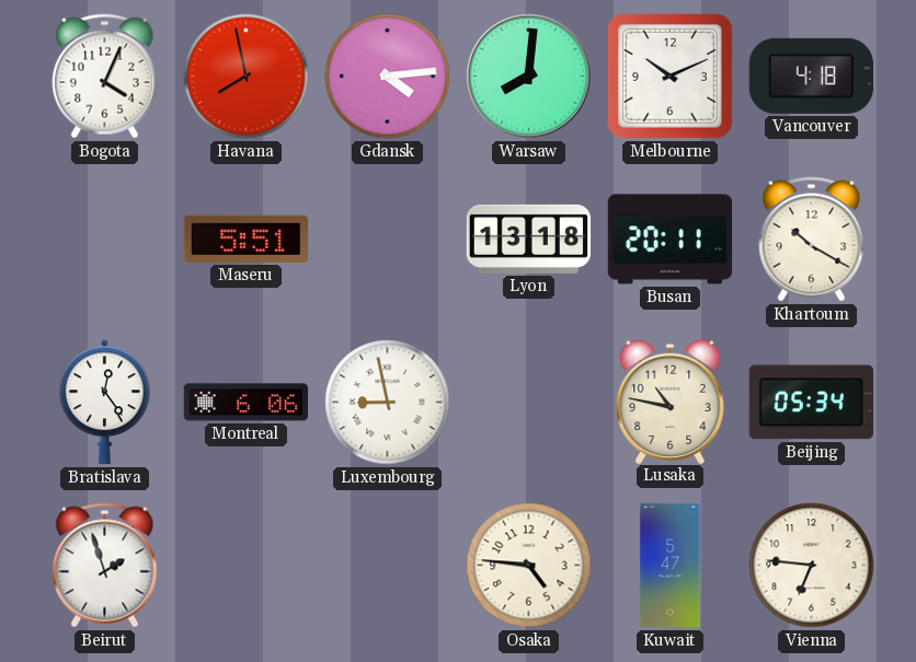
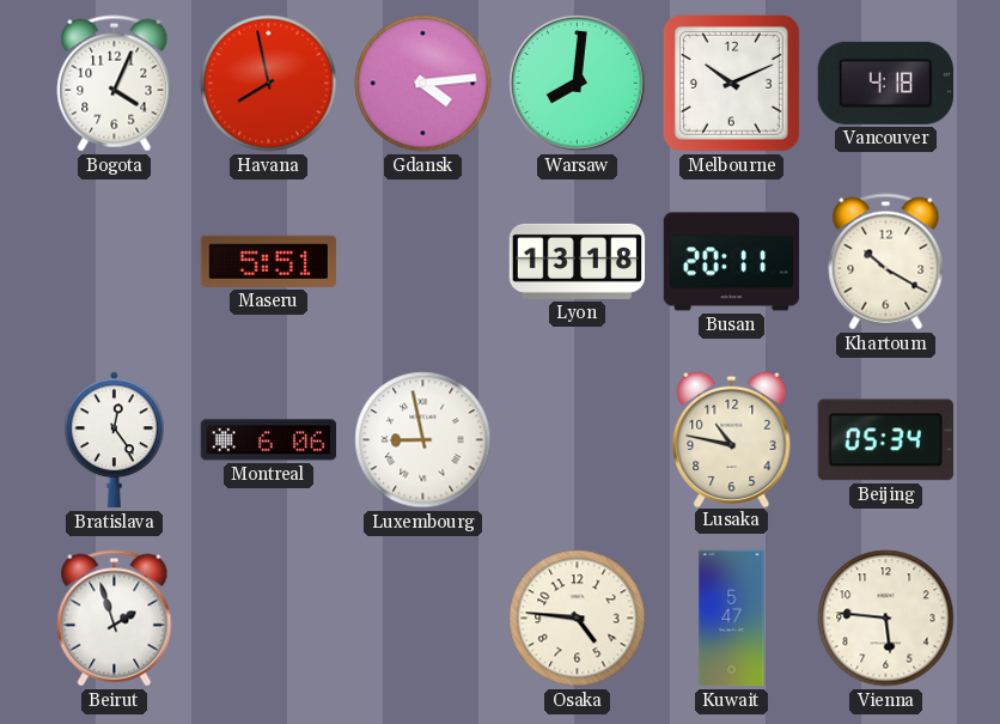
Vienna: 6:46 -> 5:46
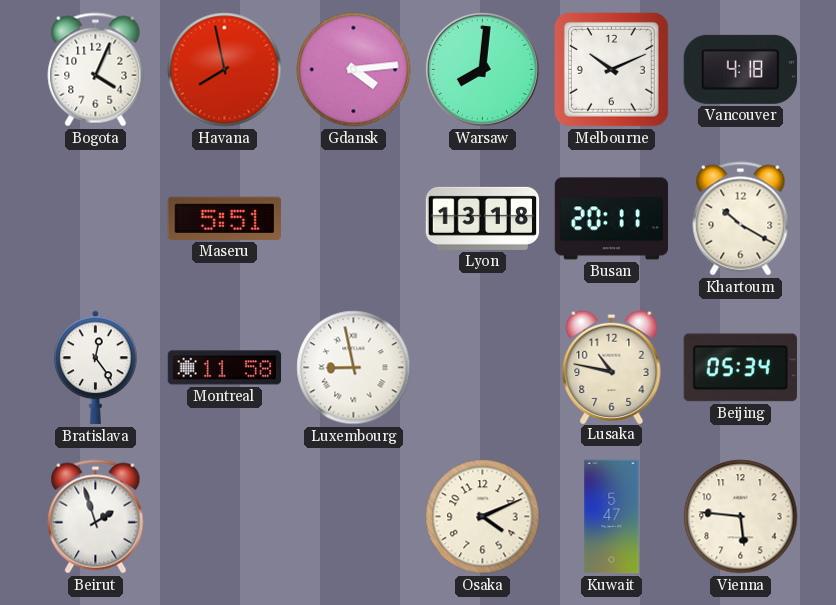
Montreal: 6:06 -> 11:58
Osaka: 4:46 -> 4:11
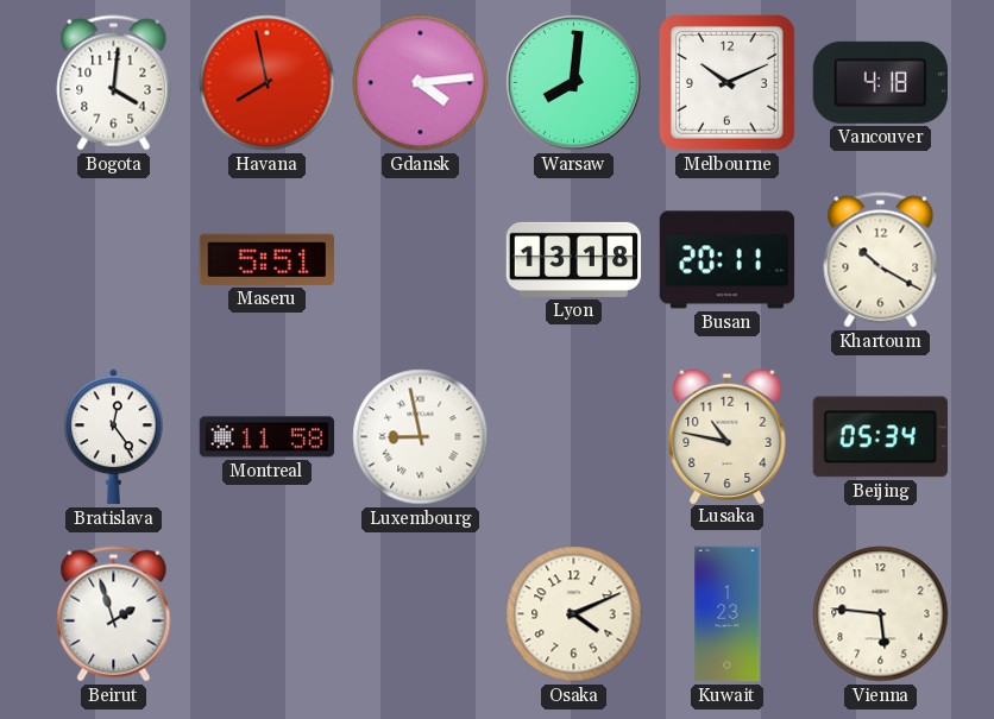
Bogota: 4:04 -> 4:01
Kuwait: 5:47 -> 1:23
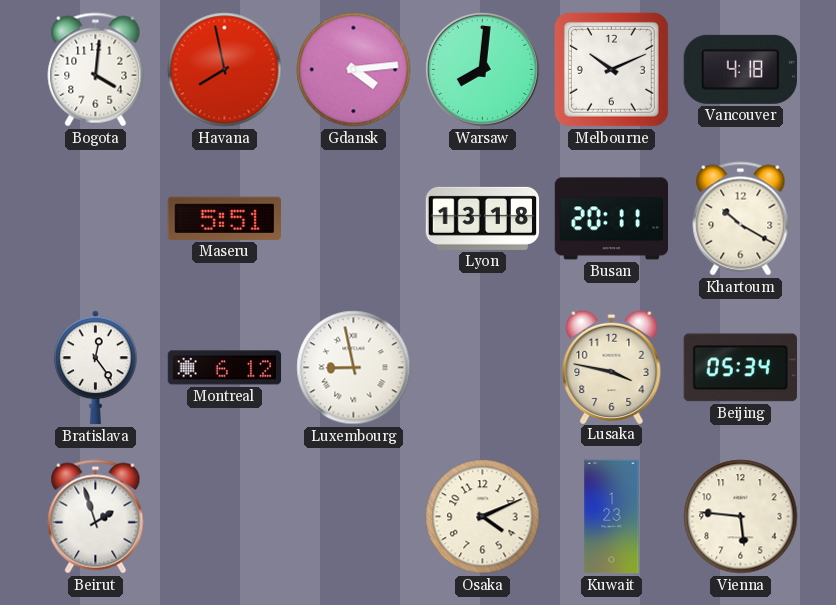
Montreal: 11:58 -> 6:12
Lusaka: 10:47 -> 3:47
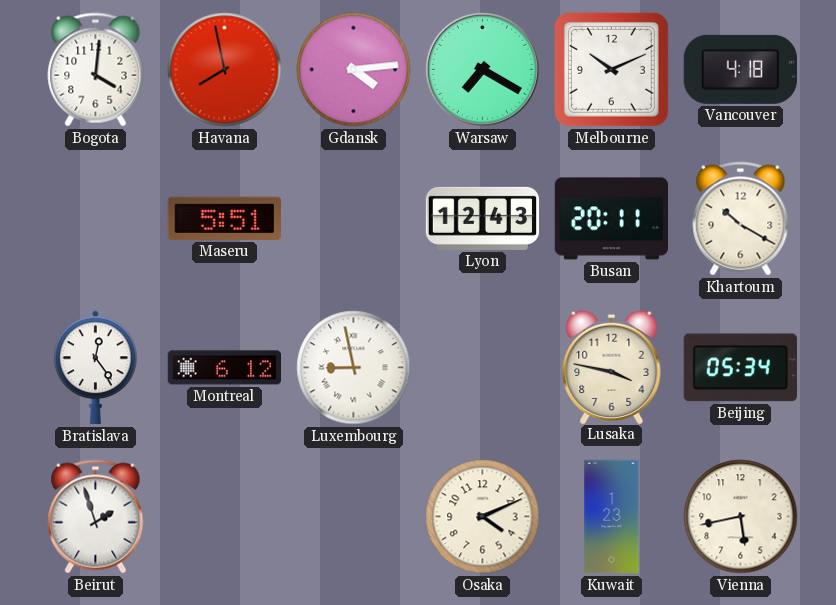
Warsaw: 8:01 -> 7:20
Lyon: 13:18 -> 12:43
Vienna: 5:46 -> 5:43
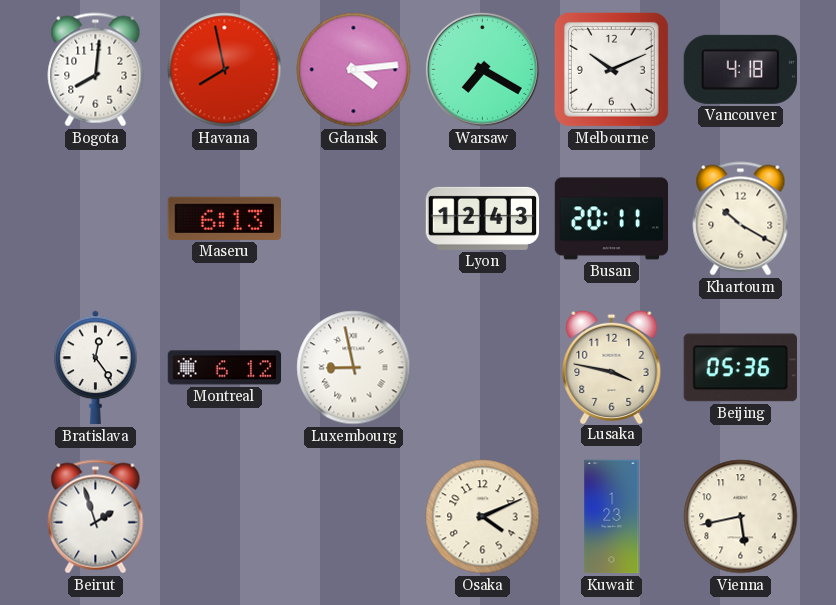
Bogota: 4:01 -> 8:01
Maseru: 5:51 -> 6:13
Beijing: 05:34 -> 05:36
